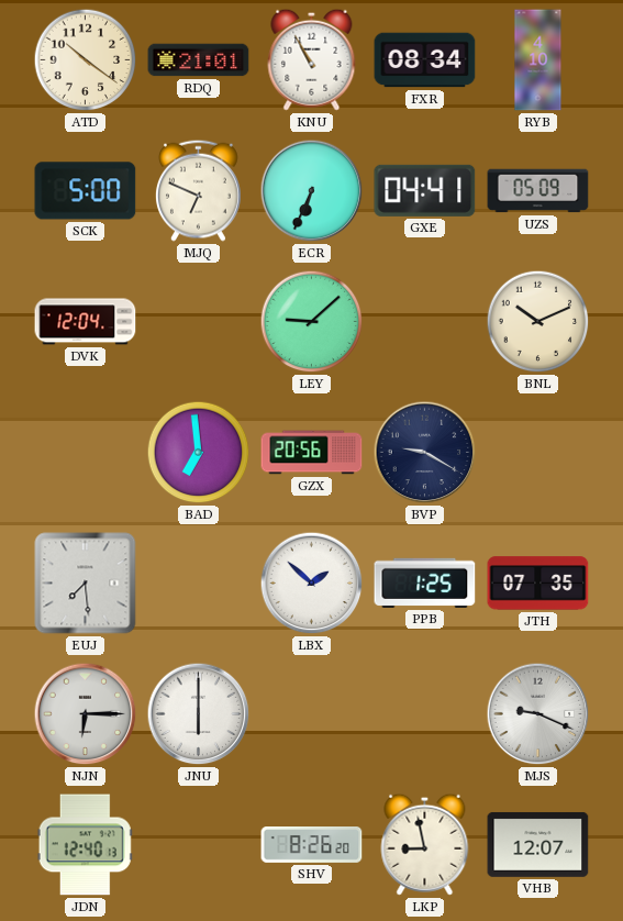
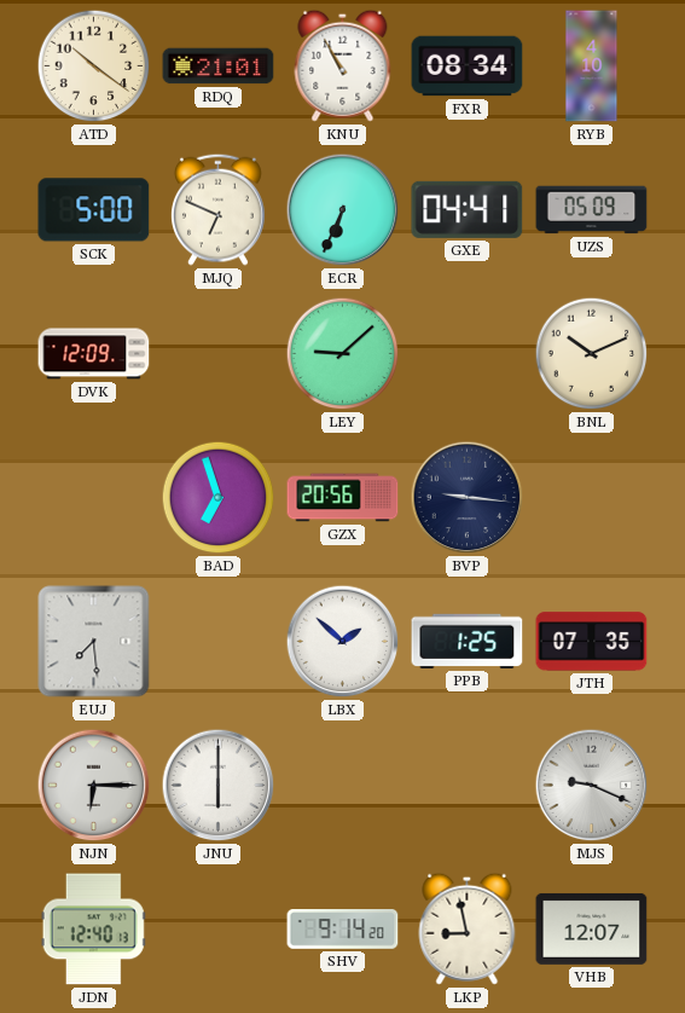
DVK: 12:04 -> 12:09
BAD: 6:59 -> 6:57
BVP: 9:20 -> 9:16
SHV: 8:26 -> 9:14
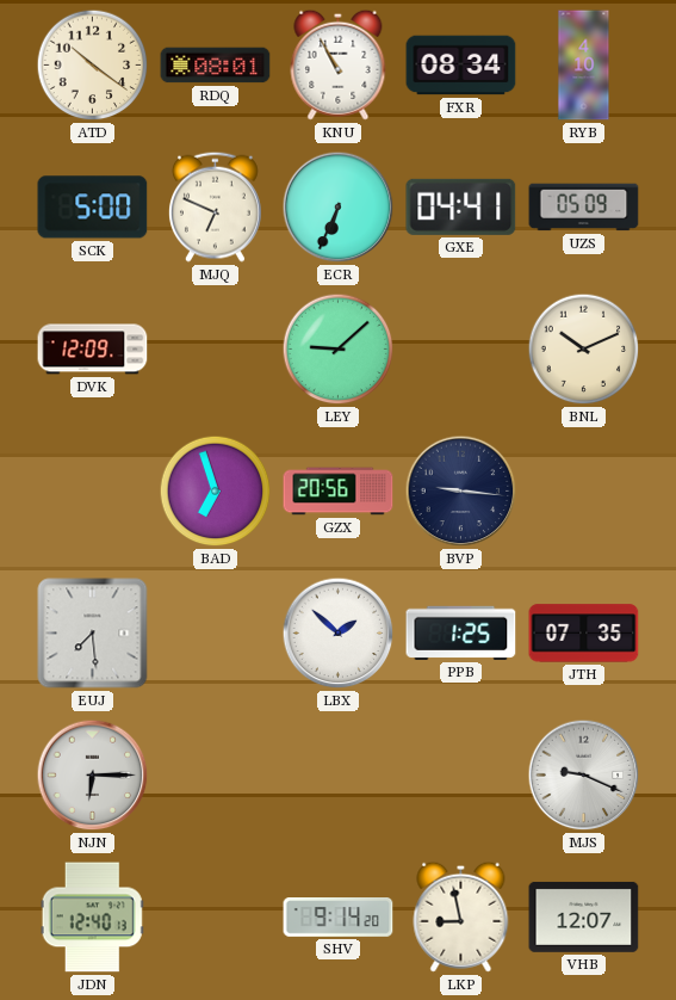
RDQ: 21:01 -> 08:01
JNU: 6:00 -> none
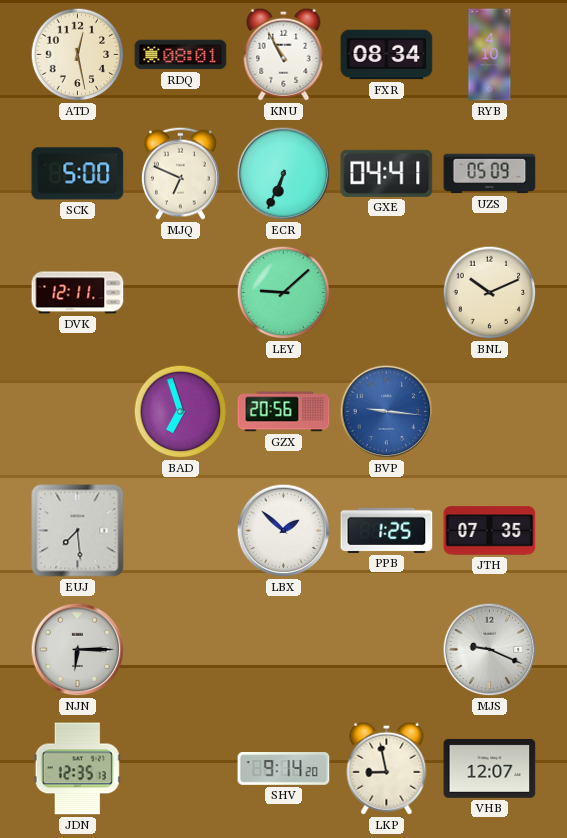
ATD: 10:21 -> 12:28
DVK: 12:09 -> 12:11
BVP dial: navy -> blue
JDN: 12:40 -> 12:35
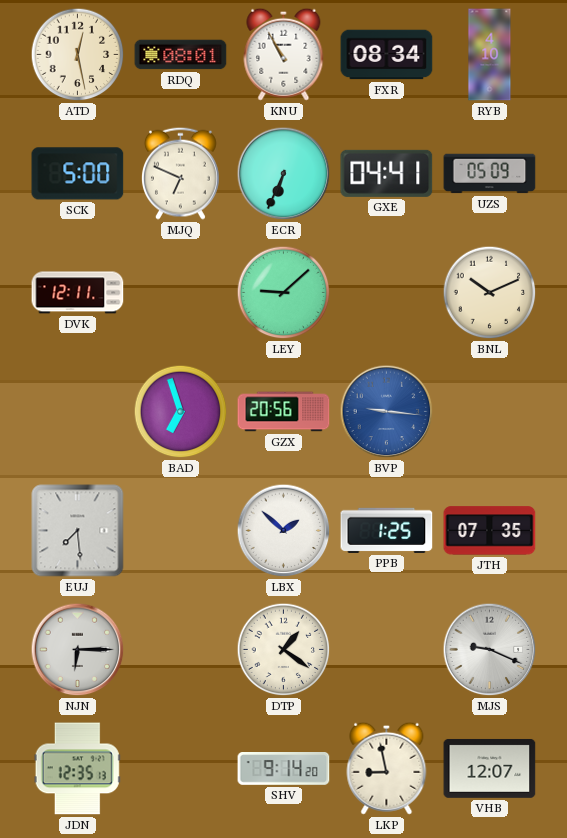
DTP: none -> 1:21
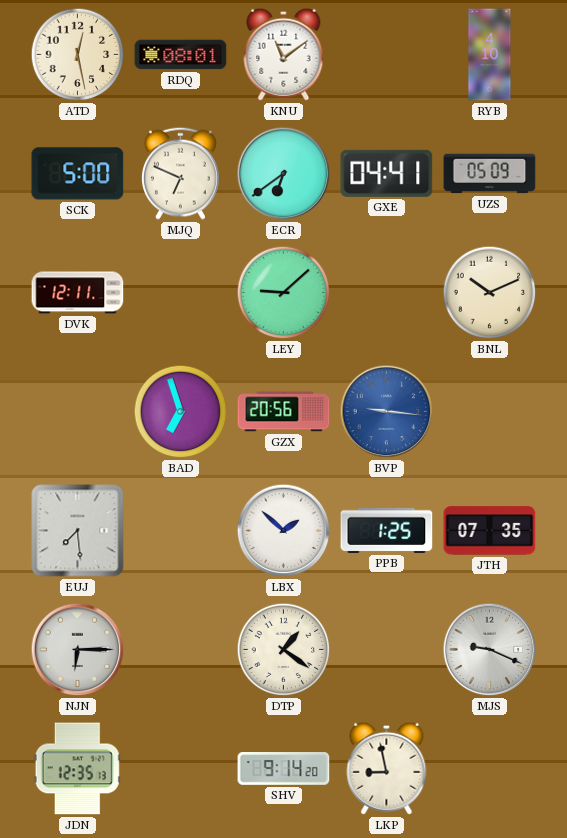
KNU: 10:55 -> 11:09
FXR: 08:34 -> none
ECR: 6:34 -> 6:39
VHB: 12:07 -> none
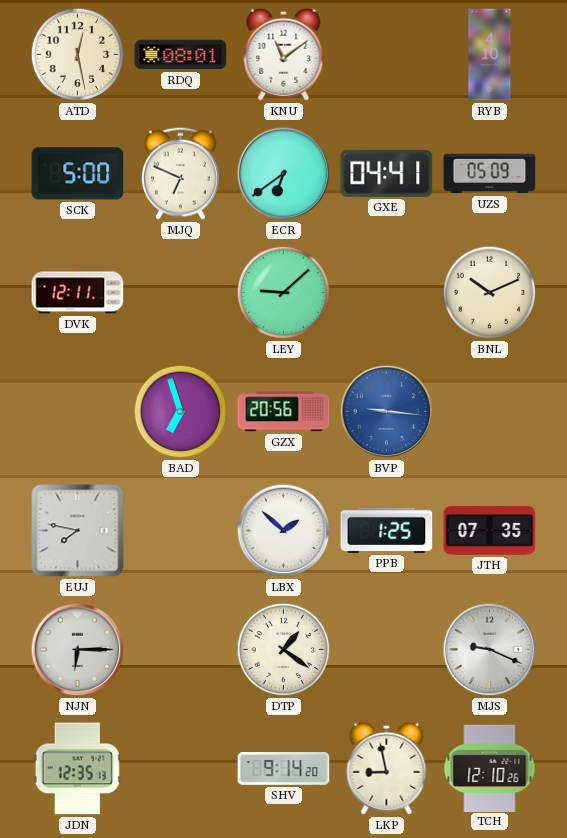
EUJ: 7:29 -> 7:47
TCH: none -> 12:10
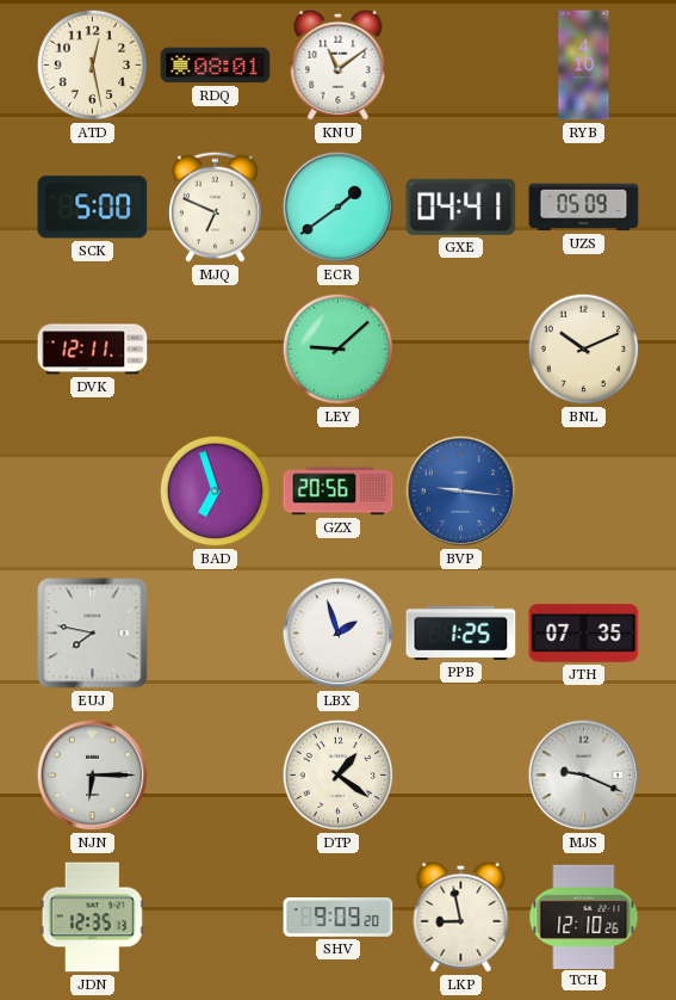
ECR: 6:39 -> 1:39
LBX: 1:52 -> 1:57
SHV: 9:14 -> 9:09
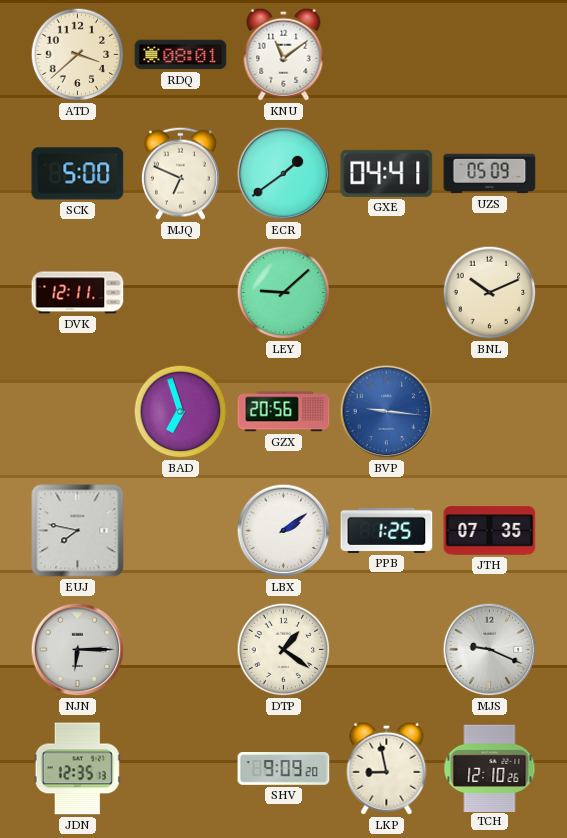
ATD: 12:28 -> 3:38
RYB: 4:10 -> none
LBX: 1:57 -> 2:09
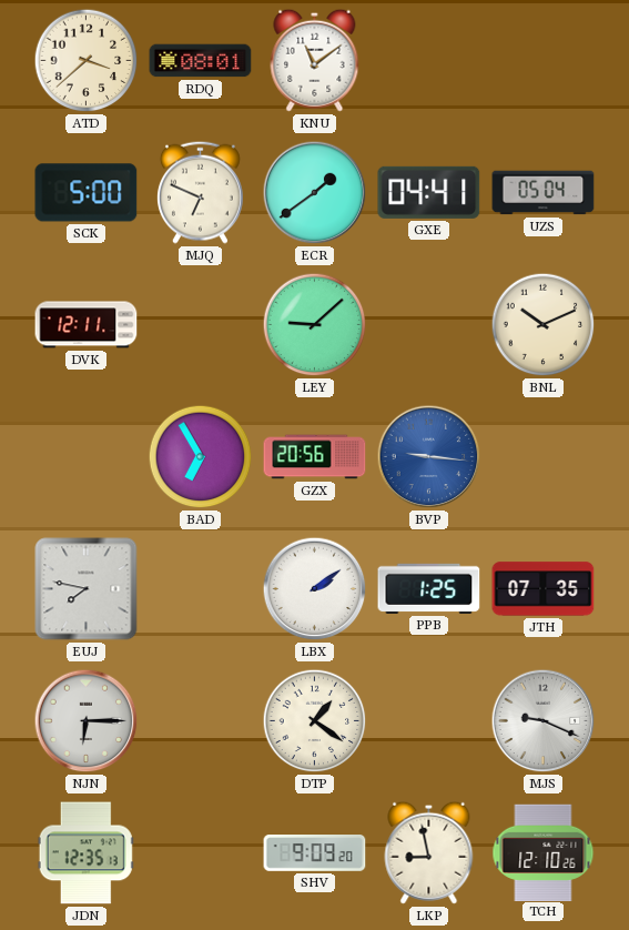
UZS: 05:09 -> 05:04
BAD: 6:57 -> 6:55
